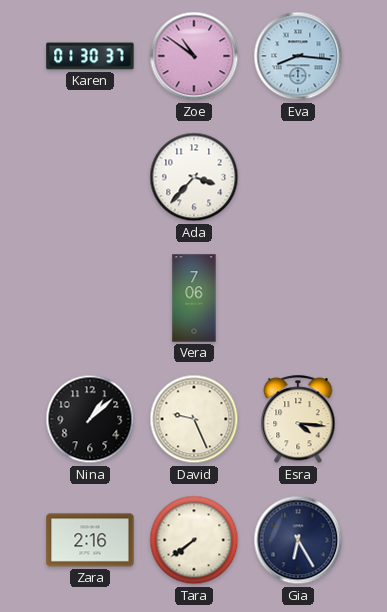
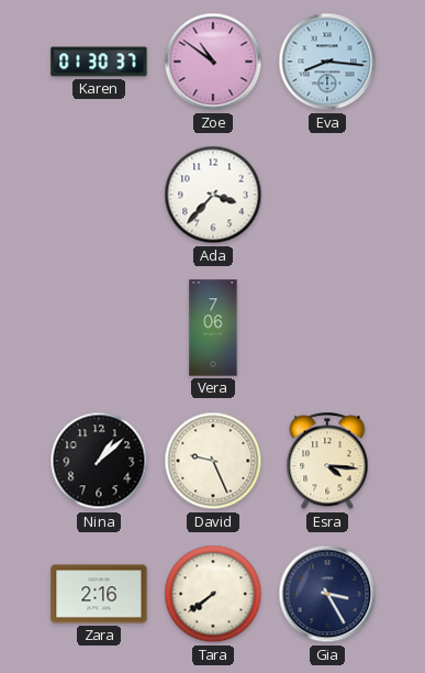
Gia: 6:25 -> 3:25
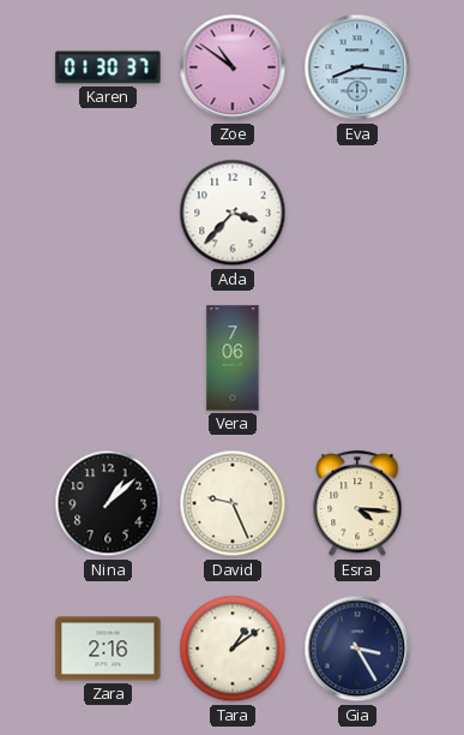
Tara: 7:39 -> 1:09
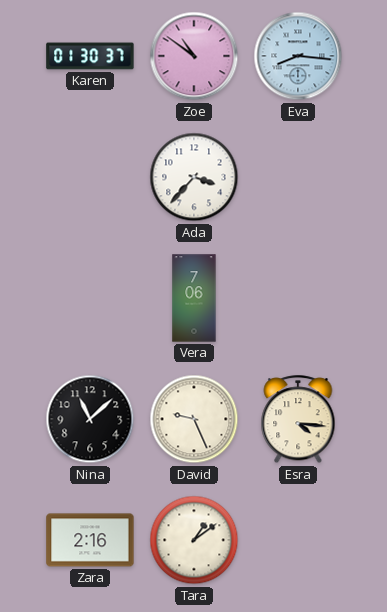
Nina: 1:08 -> 11:08
Gia: 3:25 -> none
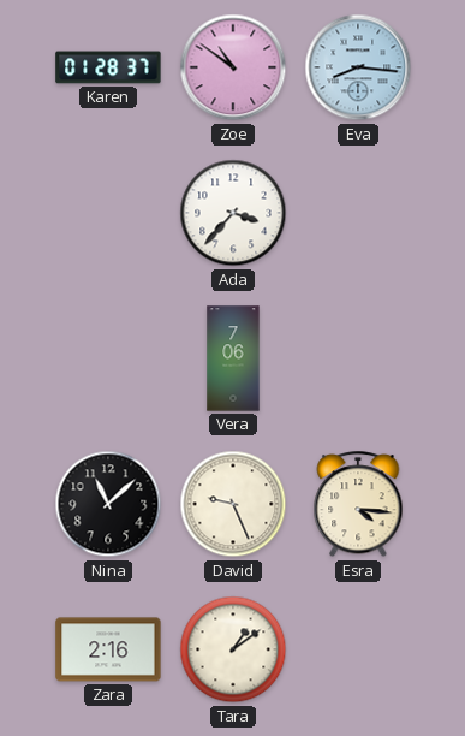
Karen: 01:30 -> 01:28
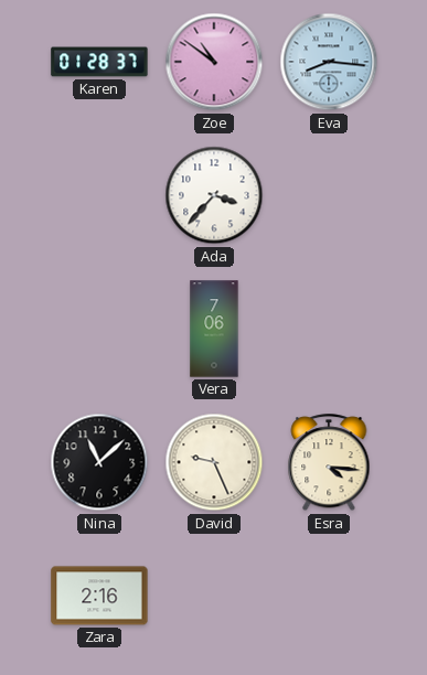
Tara: 1:09 -> none
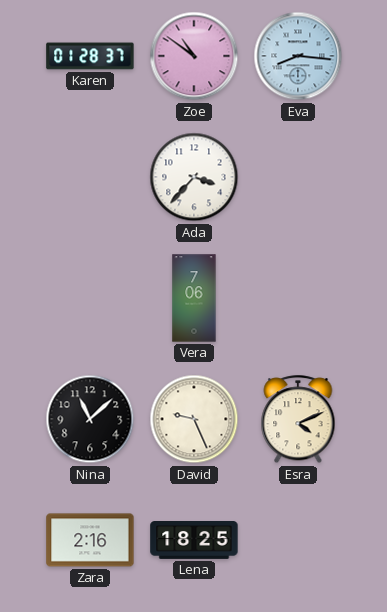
Esra: 4:16 -> 4:11
Lena: none -> 18:25
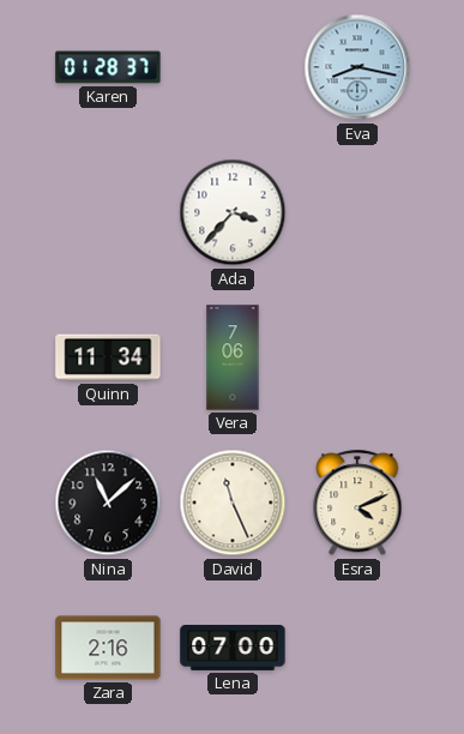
Zoe: 10:51 -> none
Eva: 8:16 -> 8:17
Quinn: none -> 11:34
David: 9:26 -> 11:26
Lena: 18:25 -> 07:00
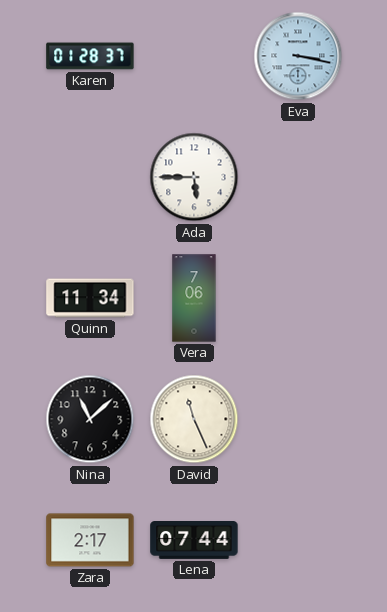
Eva: 8:17 -> 3:17
Ada: 3:37 -> 5:45
Esra: 4:11 -> none
Zara: 2:16 -> 2:17
Lena: 07:00 -> 07:44
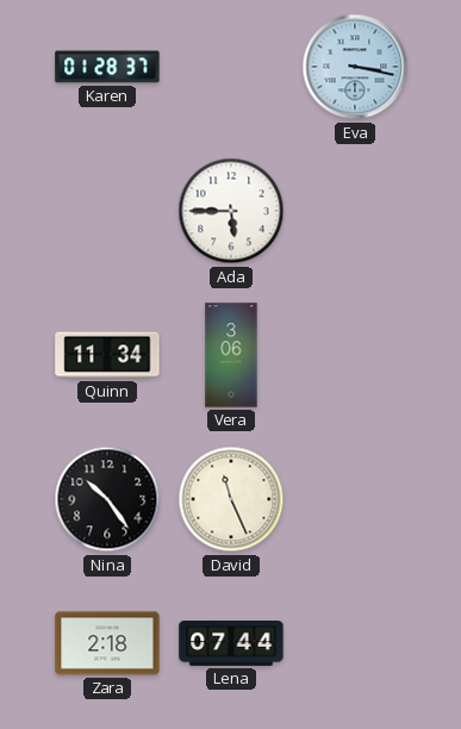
Vera: 7:06 -> 3:06
Nina: 11:08 -> 10:24
Zara: 2:17 -> 2:18
